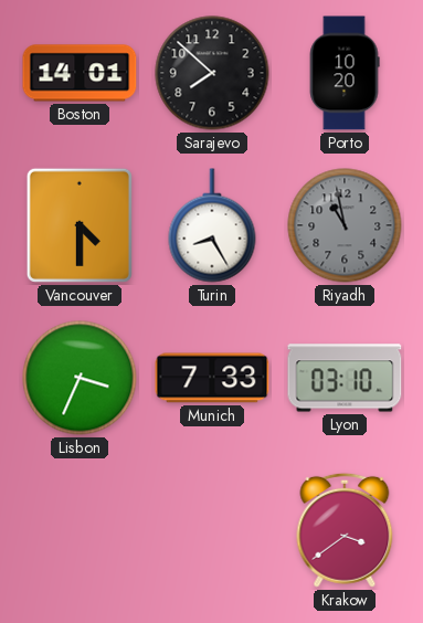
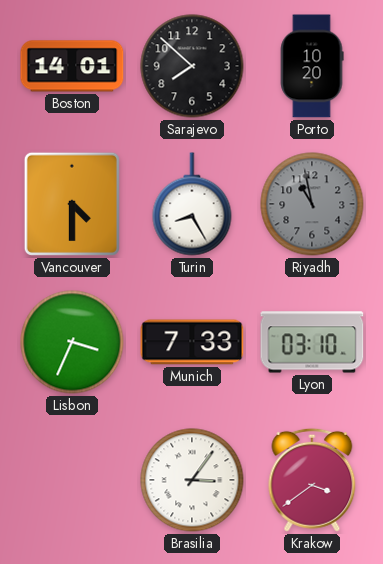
Brasilia: none -> 3:06
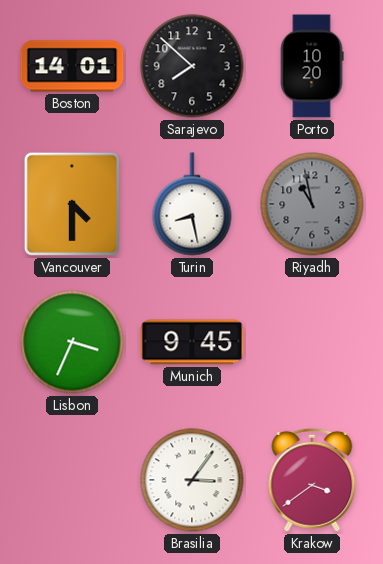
Turin: 8:25 -> 8:28
Munich: 7:33 -> 9:45
Lyon: 03:10 -> none
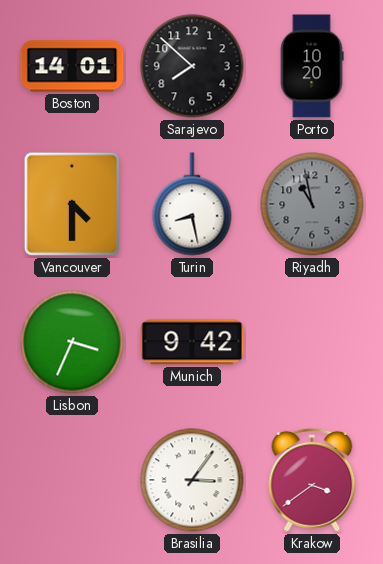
Munich: 9:45 -> 9:42
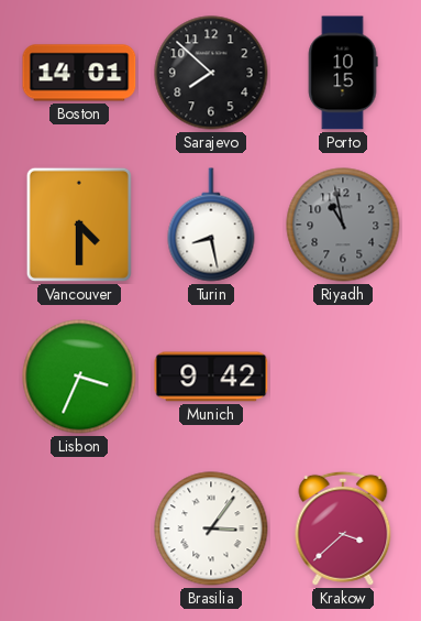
Porto: 10:20 -> 10:15
Krakow: 3:39 -> 3:38
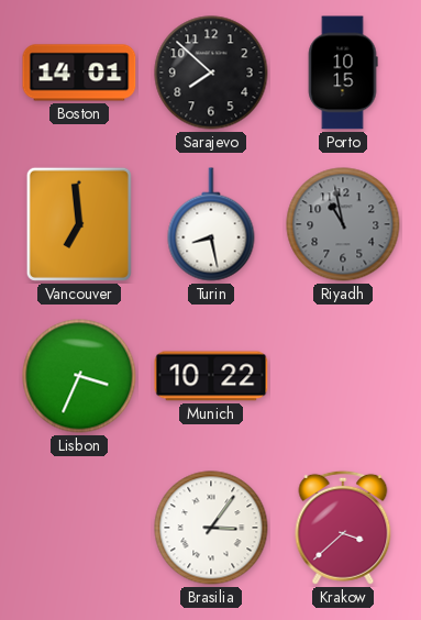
Vancouver: 4:30 -> 6:59
Munich: 9:42 -> 10:22
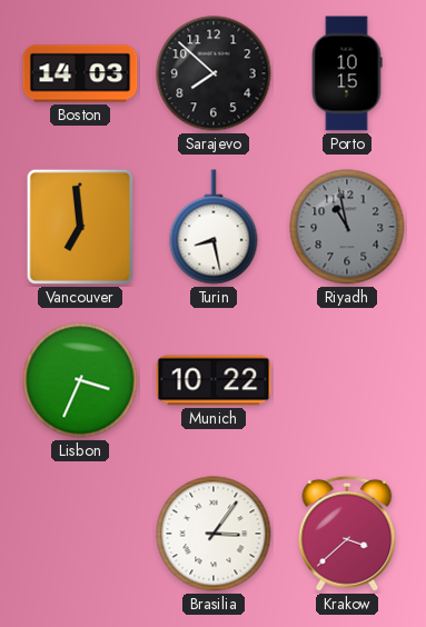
Boston: 14:01 -> 14:03
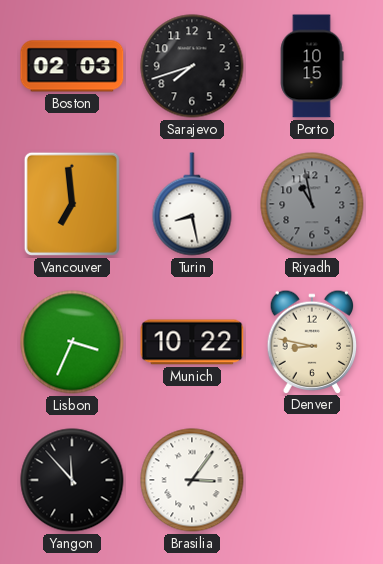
Boston: 14:03 -> 02:03
Sarajevo: 7:52 -> 7:42
Denver: none -> 8:47
Yangon: none -> 11:53
Krakow: 3:38 -> none
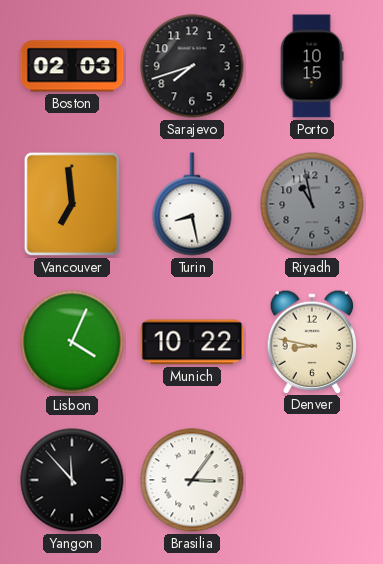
Lisbon: 3:34 -> 4:04
